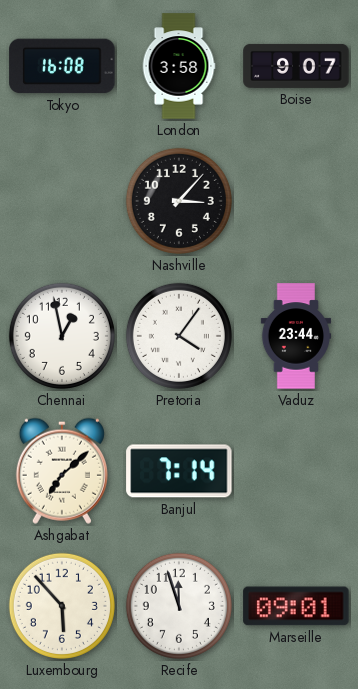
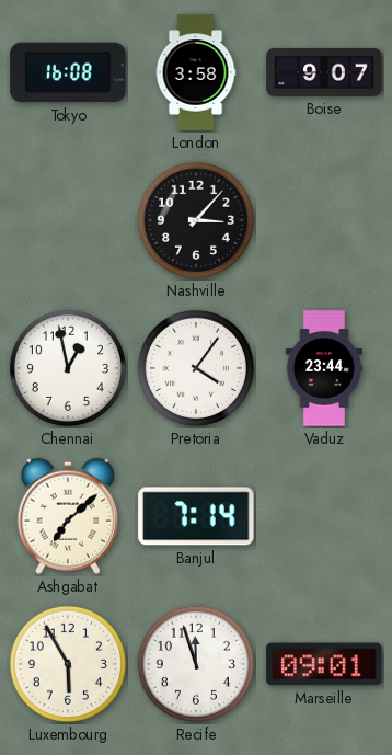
Luxembourg: 5:53 -> 5:55
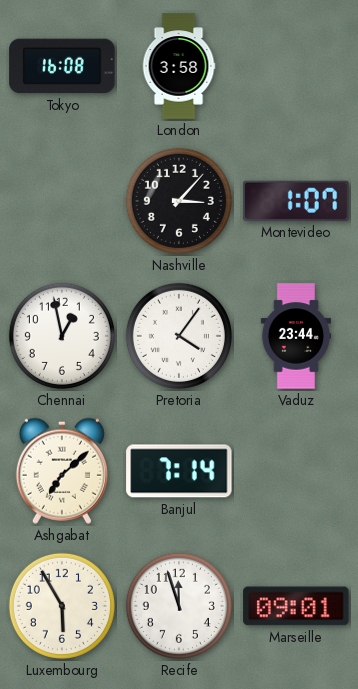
Boise: 9:07 -> none
Montevideo: none -> 1:07
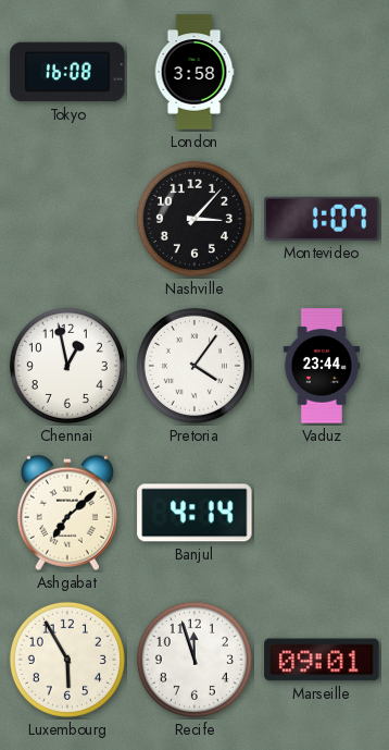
Banjul: 7:14 -> 4:14
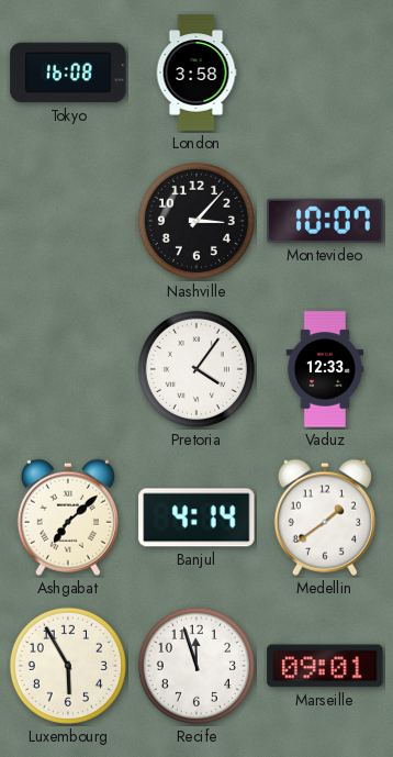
Montevideo: 1:07 -> 10:07
Chennai: 12:58 -> none
Vaduz: 23:44 -> 12:33
Medellin: none -> 1:39
